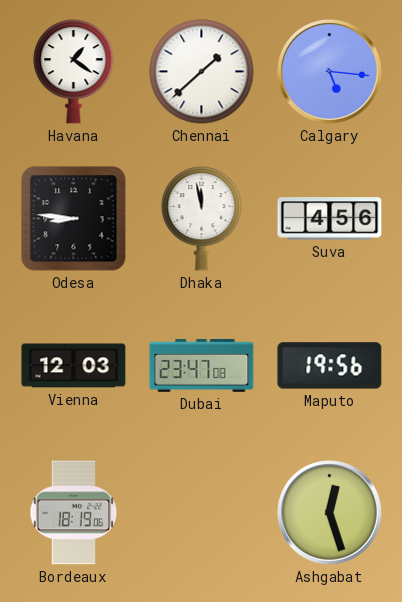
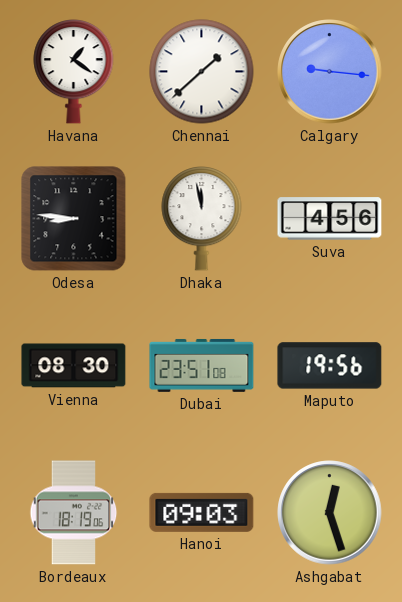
Calgary: 5:16 -> 9:16
Vienna: 12:03 -> 08:30
Dubai: 23:47 -> 23:51
Hanoi: none -> 09:03
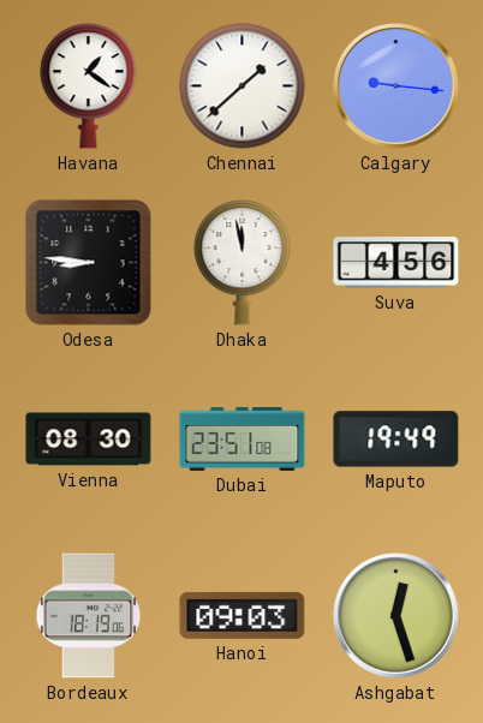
Maputo: 19:56 -> 19:49
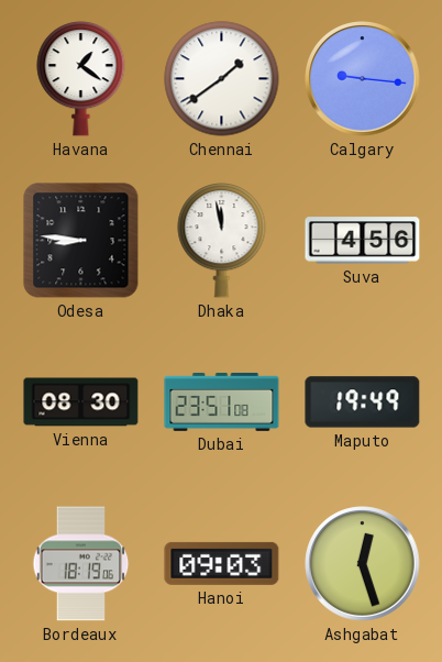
Chennai: 1:38 -> 1:39
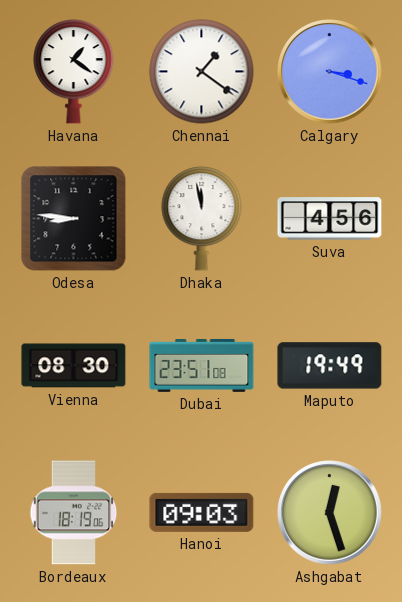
Chennai: 1:39 -> 1:21
Calgary: 9:16 -> 3:18
